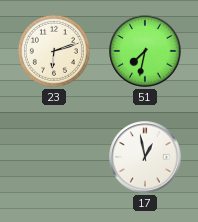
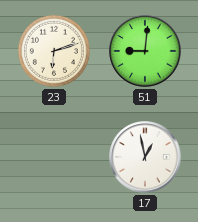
51: 7:32 -> 9:01
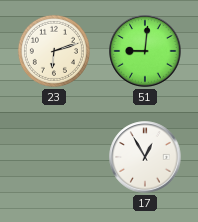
17: 12:58 -> 12:55
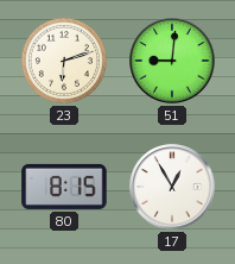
80: none -> 8:15
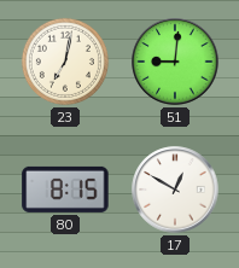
23: 6:12 -> 7:02
17: 12:55 -> 12:50
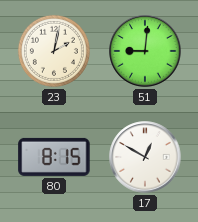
23: 7:02 -> 2:02
